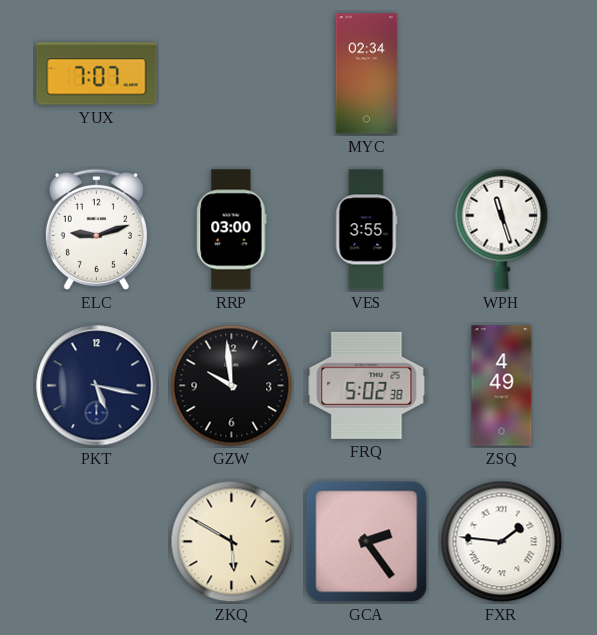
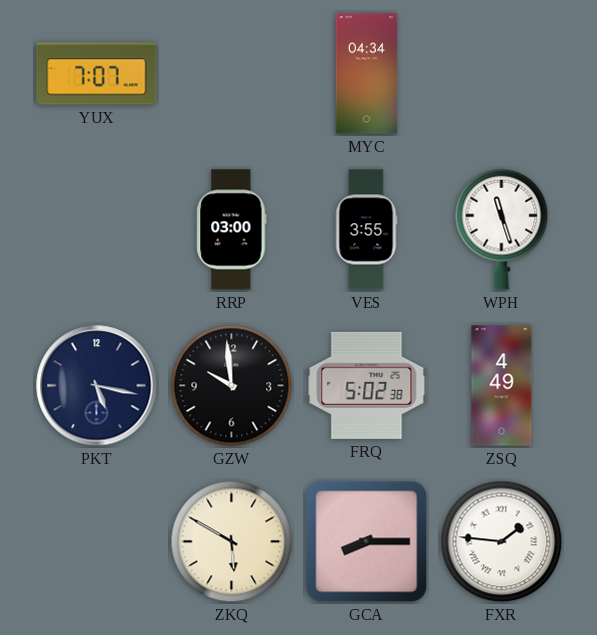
MYC: 02:34 -> 04:34
ELC: 9:12 -> none
GCA: 2:24 -> 8:15
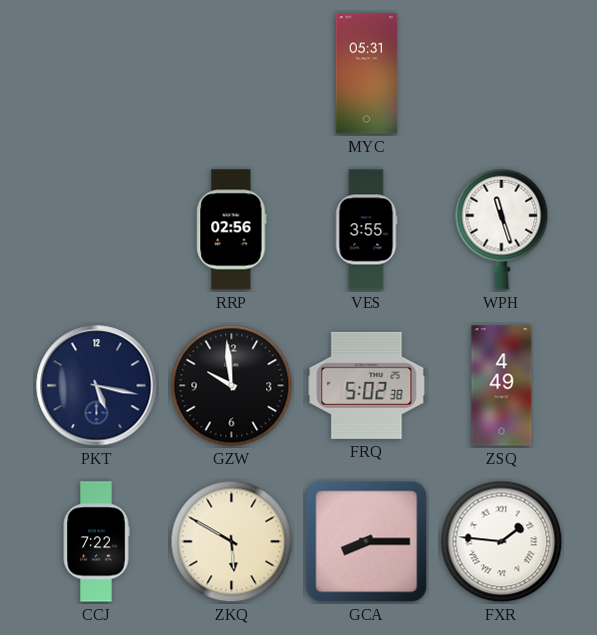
YUX: 7:07 -> none
MYC: 04:34 -> 05:31
RRP: 03:00 -> 02:56
CCJ: none -> 7:22
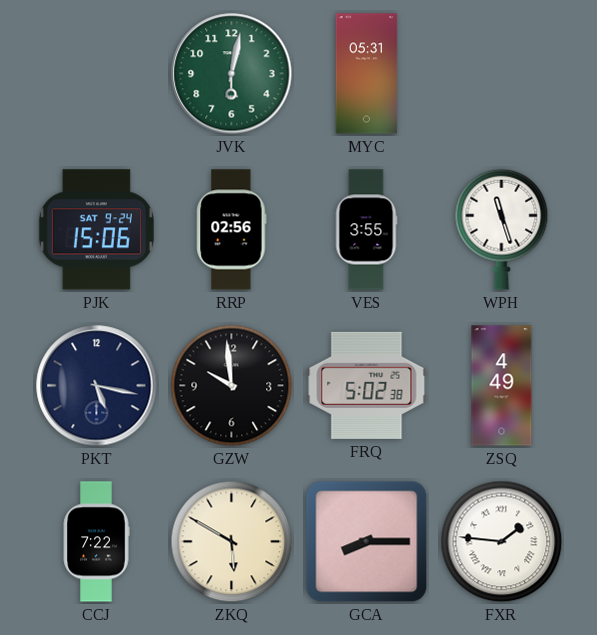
JVK: none -> 6:02
PJK: none -> 15:06
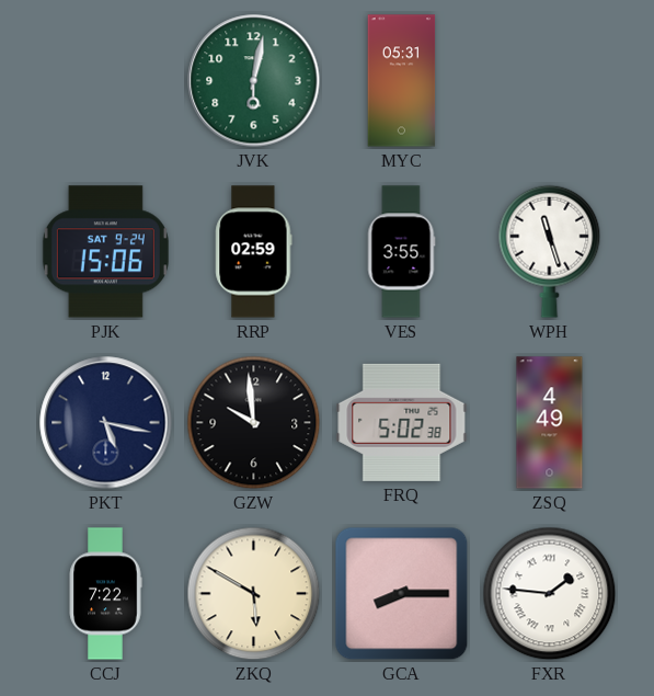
RRP: 02:56 -> 02:59
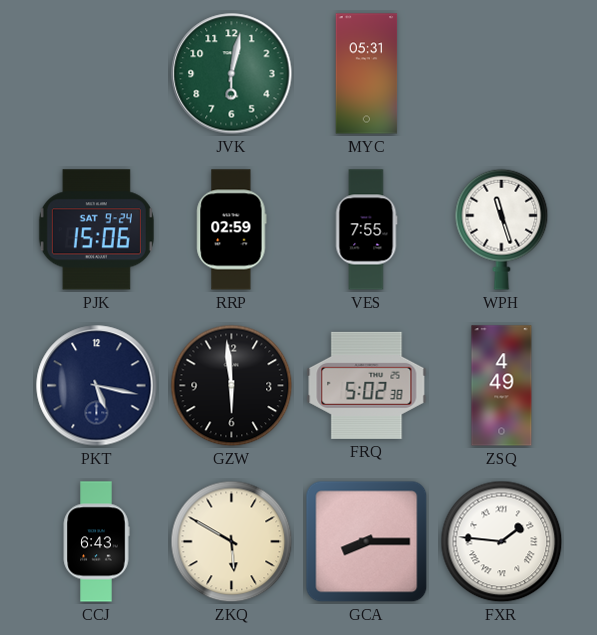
VES: 3:55 -> 7:55
GZW: 9:59 -> 5:59
CCJ: 7:22 -> 6:43
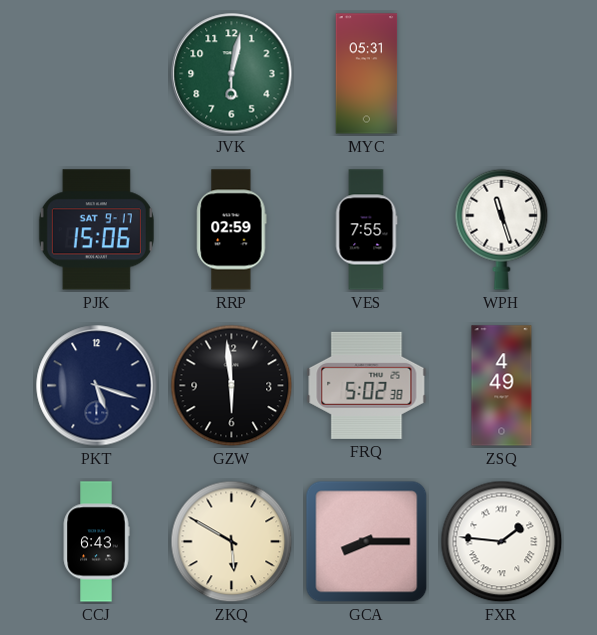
PJK date: SAT 9-24 -> SAT 9-17
PKT: 5:17 -> 5:18
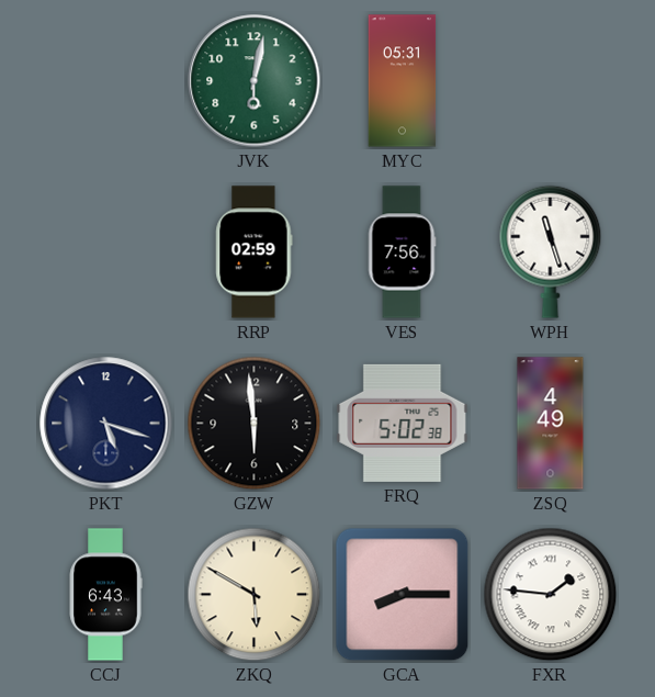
PJK: 15:06 -> none
VES: 7:55 -> 7:56
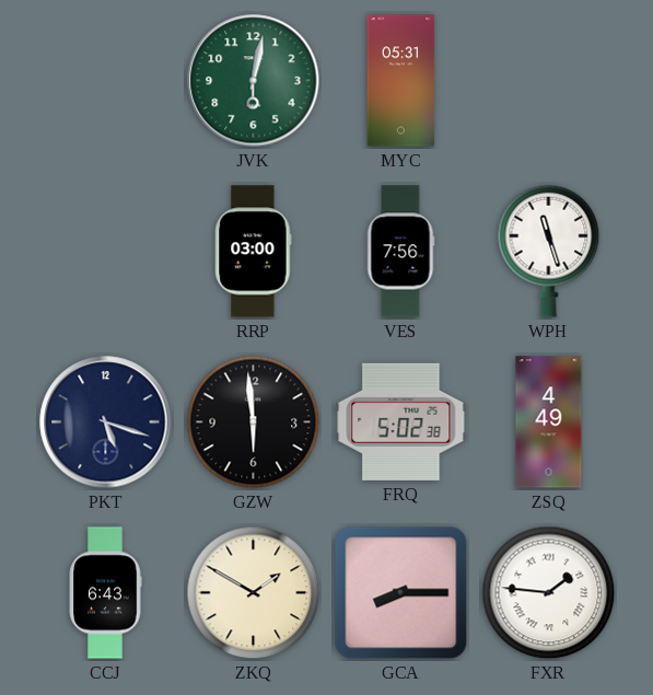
RRP: 02:59 -> 03:00
ZKQ: 5:50 -> 1:50
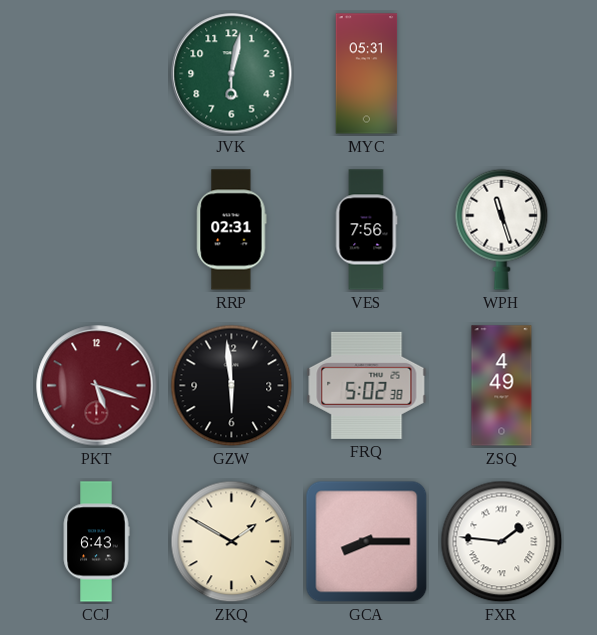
RRP: 03:00 -> 02:31
PKT dial: navy -> burgundy
